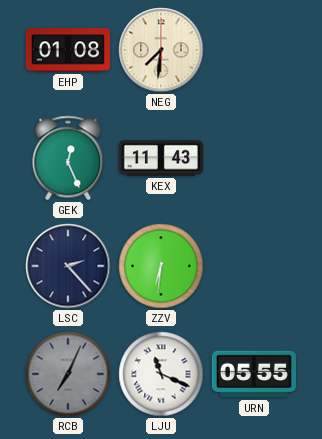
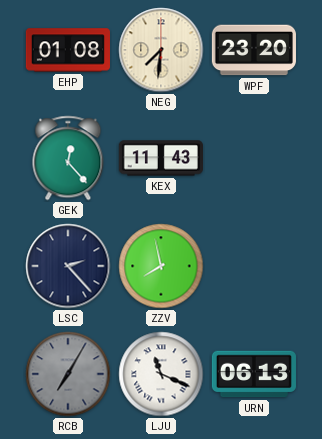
WPF: none -> 23:20
GEK: 12:26 -> 12:23
ZZV: 6:31 -> 7:58
RCB: 7:04 -> 7:05
URN: 05:55 -> 06:13
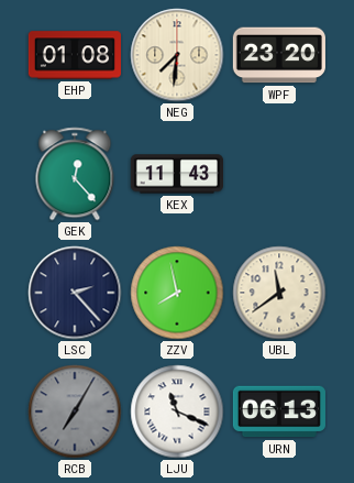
UBL: none -> 11:39
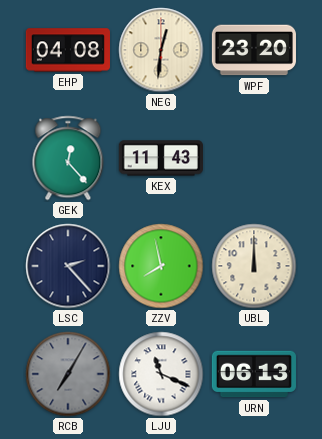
EHP: 01:08 -> 04:08
NEG: 7:31 -> 12:31
UBL: 11:39 -> 12:00
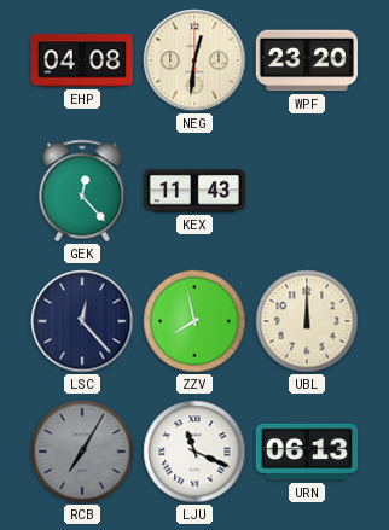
LSC: 2:23 -> 12:23
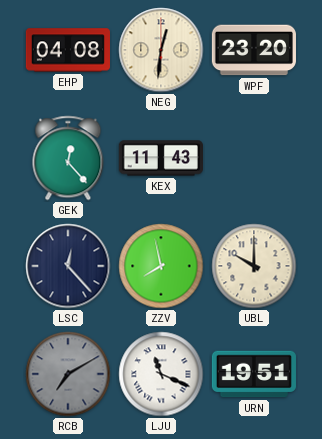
UBL: 12:00 -> 10:00
RCB: 7:05 -> 7:10
URN: 06:13 -> 19:51
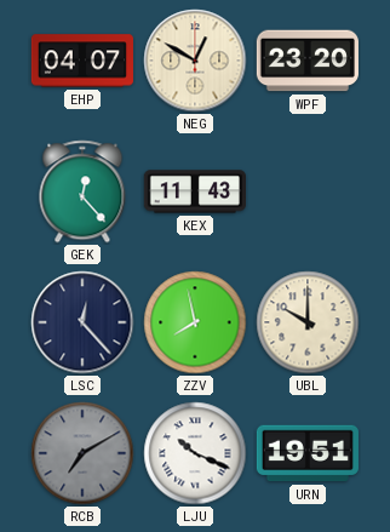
EHP: 04:08 -> 04:07
NEG: 12:31 -> 12:50
LJU: 11:19 -> 10:19
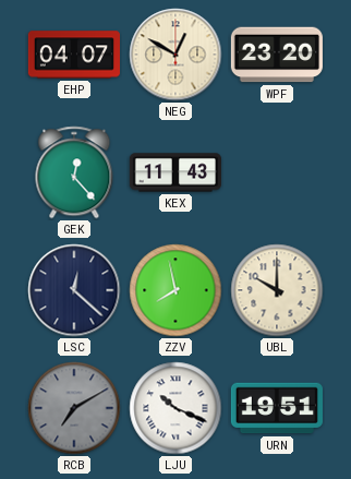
LSC: 12:23 -> 12:22
